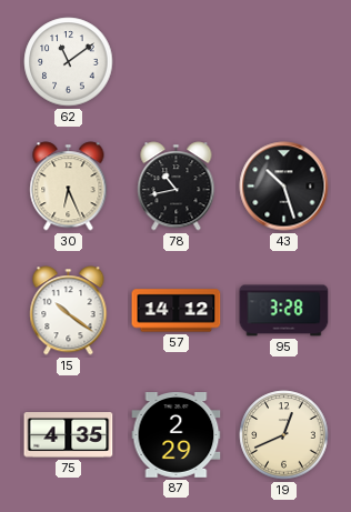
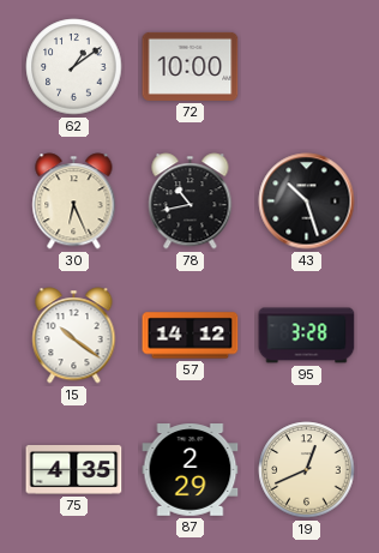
62: 11:09 -> 1:09
72: none -> 10:00
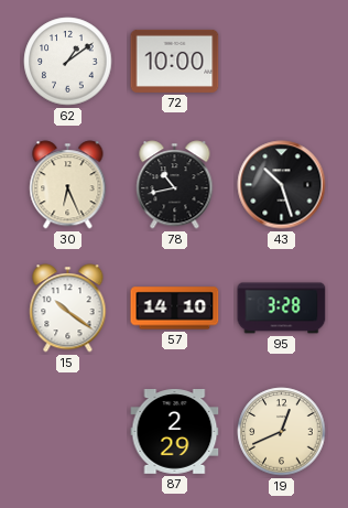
57: 14:12 -> 14:10
75: 4:35 -> none
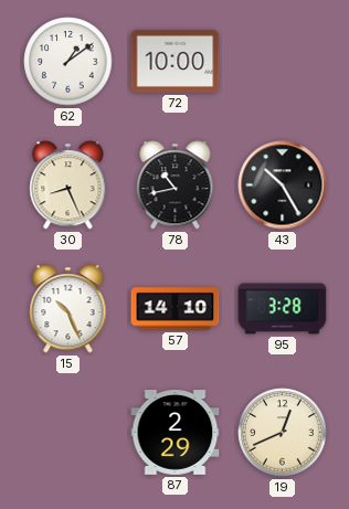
30: 6:26 -> 8:26
43: 10:27 -> 10:25
15: 10:21 -> 10:26
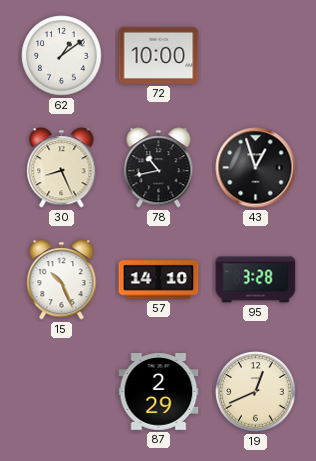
43: 10:25 -> 12:57
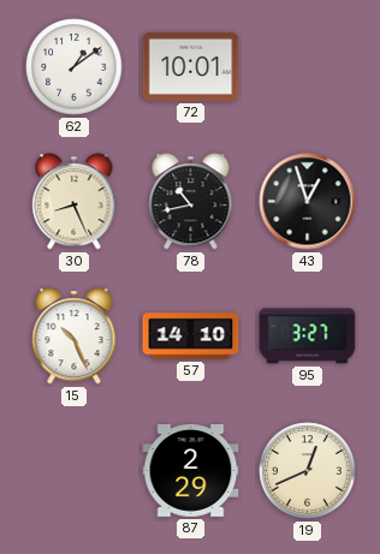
72: 10:00 -> 10:01
95: 3:28 -> 3:27
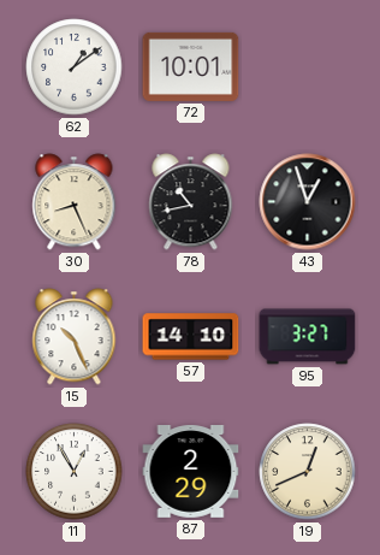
11: none -> 12:55
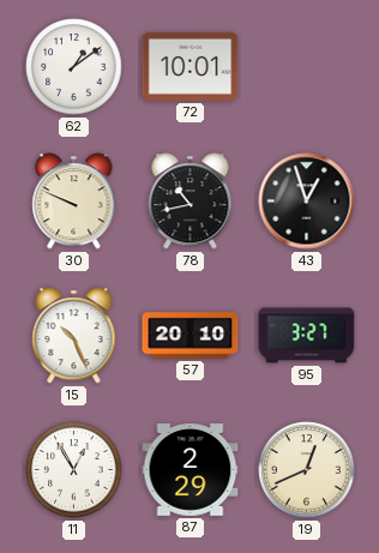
30: 8:26 -> 9:49
57: 14:10 -> 20:10
